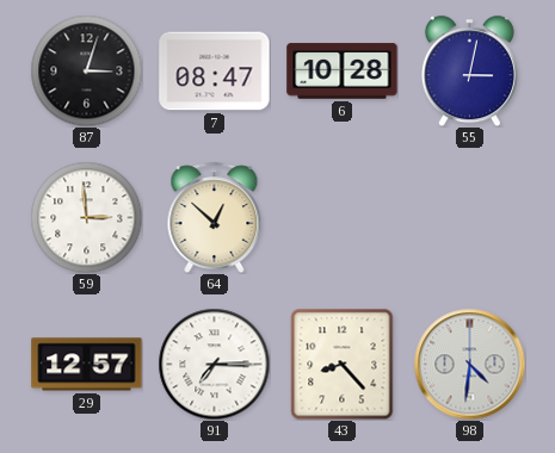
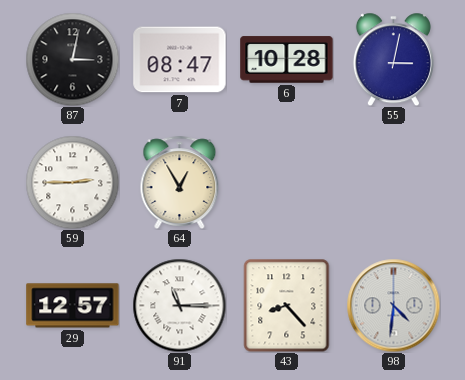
87: 3:03 -> 3:02
59: 2:59 -> 2:45
64: 12:52 -> 12:55
91: 7:15 -> 11:15
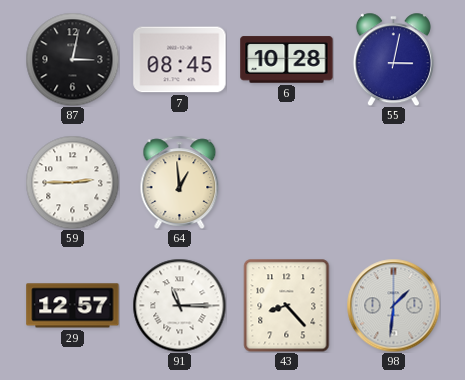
7: 08:47 -> 08:45
64: 12:55 -> 12:59
98: 4:31 -> 1:31
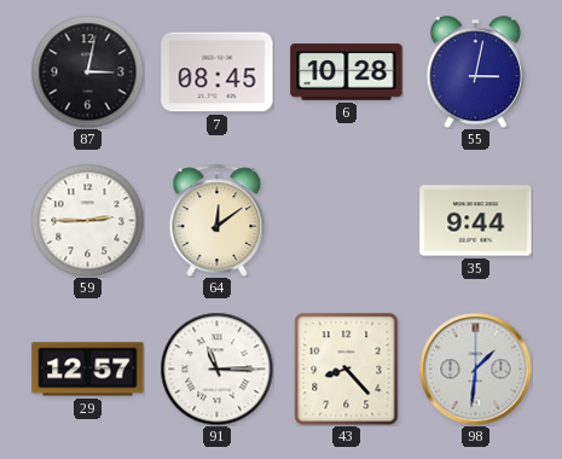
64: 12:59 -> 12:09
35: none -> 9:44
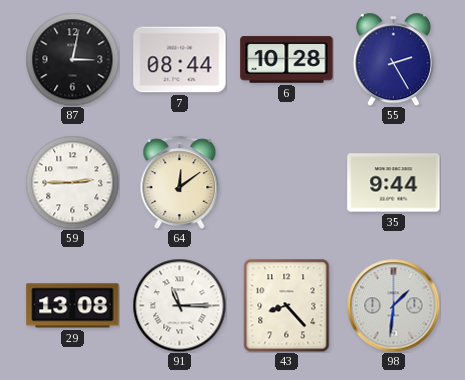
7: 08:45 -> 08:44
55: 3:02 -> 2:25
29: 12:57 -> 13:08
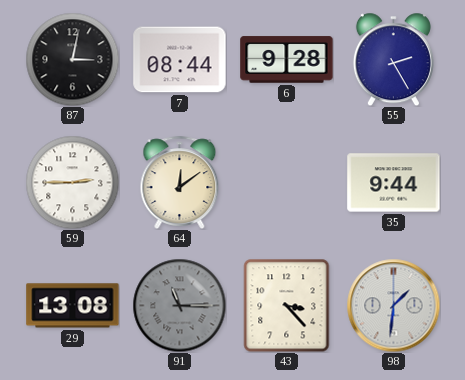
6: 10:28 -> 9:28
91 dial: white -> grey
43: 8:23 -> 3:23
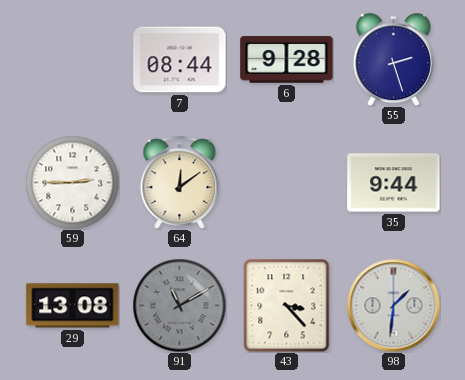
87: 3:02 -> none
55: 2:25 -> 2:27
91: 11:15 -> 11:10
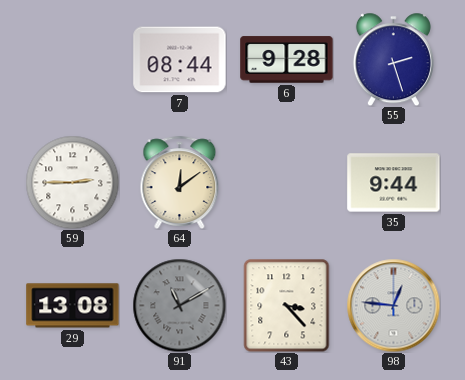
98: 1:31 -> 12:46
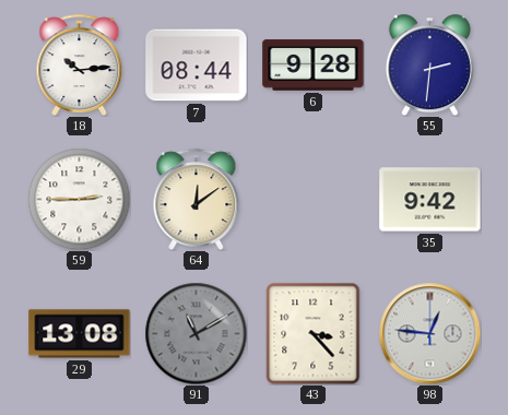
18: none -> 10:14
55: 2:27 -> 2:31
35: 9:44 -> 9:42
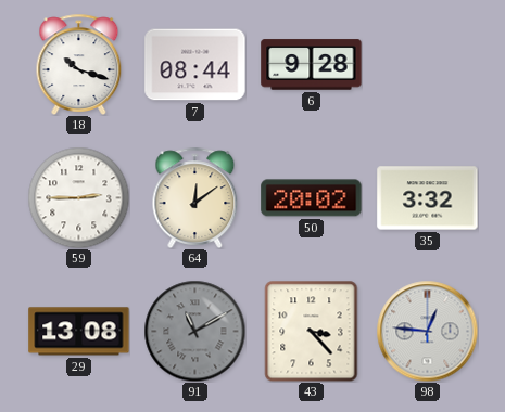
18: 10:14 -> 10:18
55: 2:31 -> none
50: none -> 20:02
35: 9:42 -> 3:32
